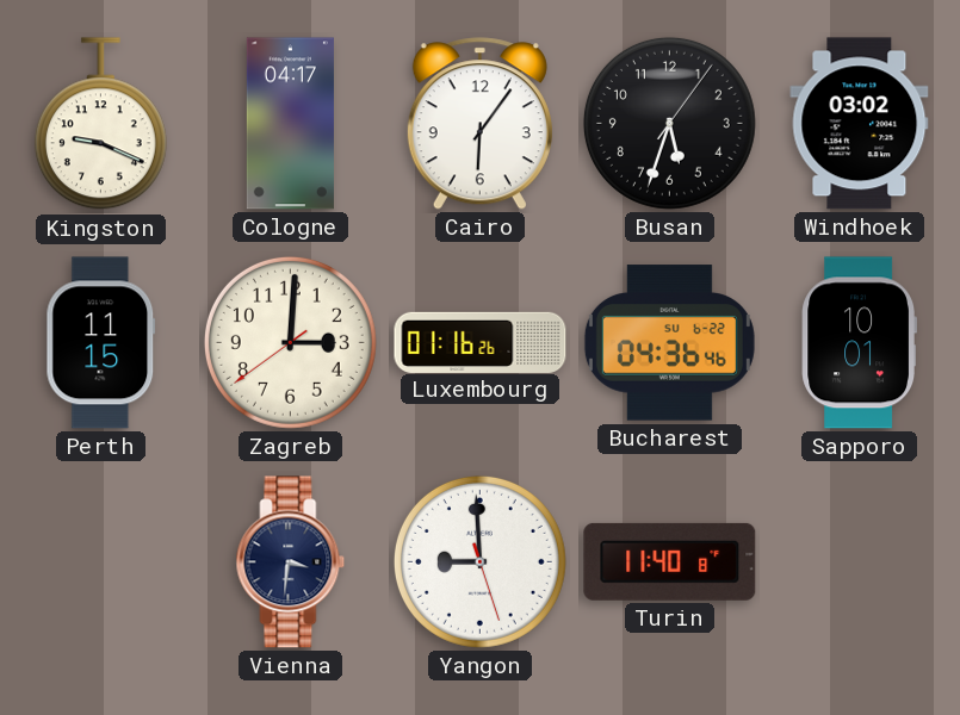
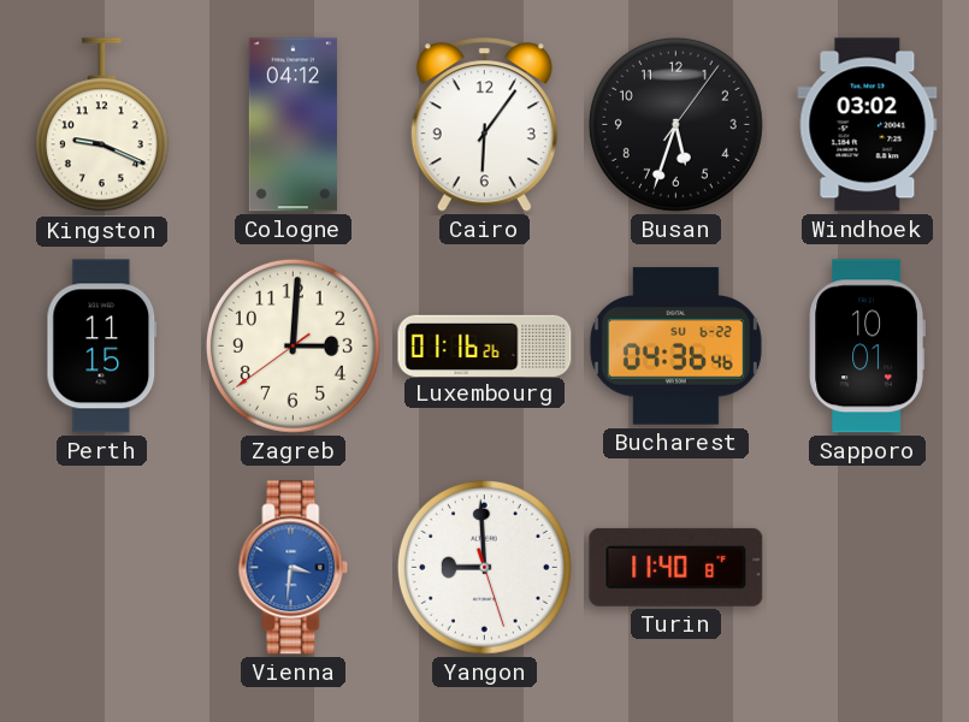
Cologne: 04:17 -> 04:12
Vienna dial: navy -> blue
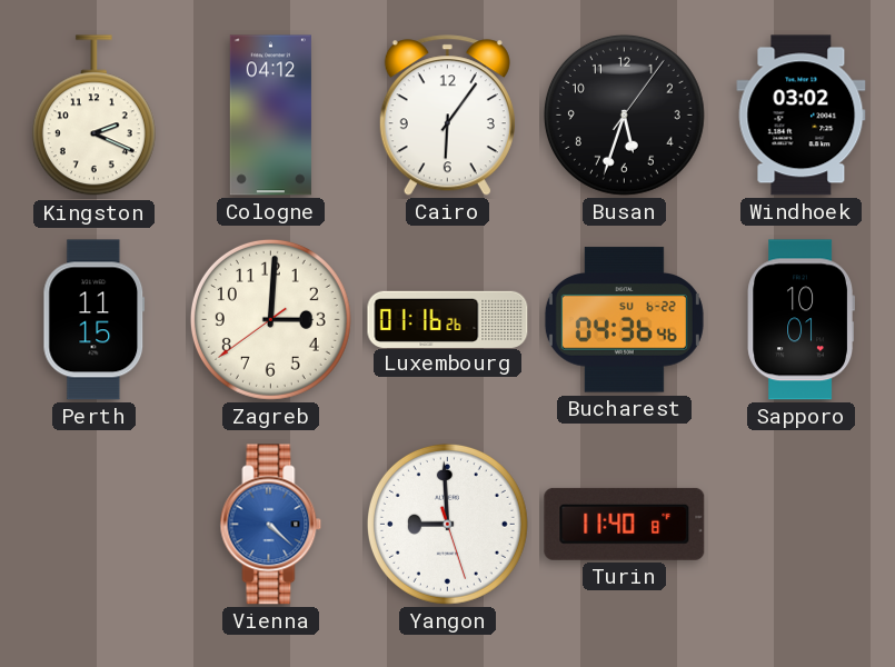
Kingston: 9:19 -> 2:19
Vienna: 3:31 -> 4:22
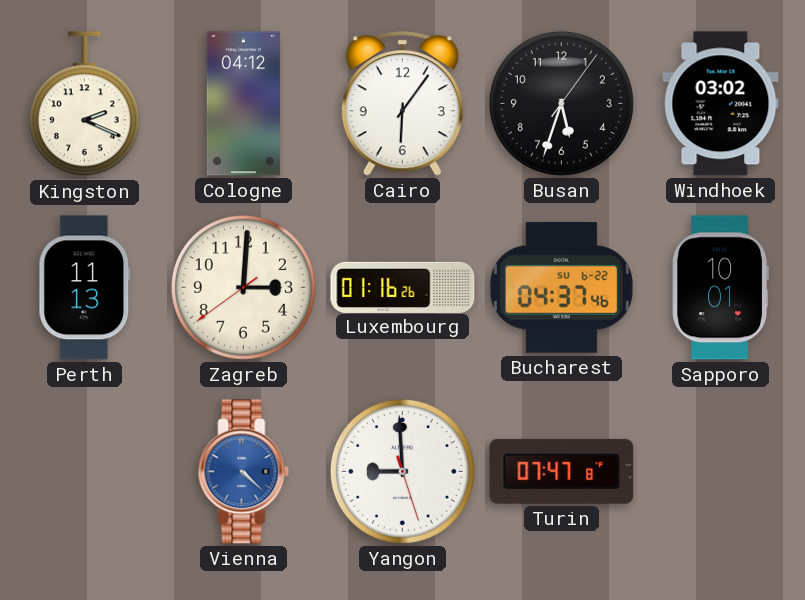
Perth: 11:15 -> 11:13
Bucharest: 04:36 -> 04:37
Turin: 11:40 -> 07:47
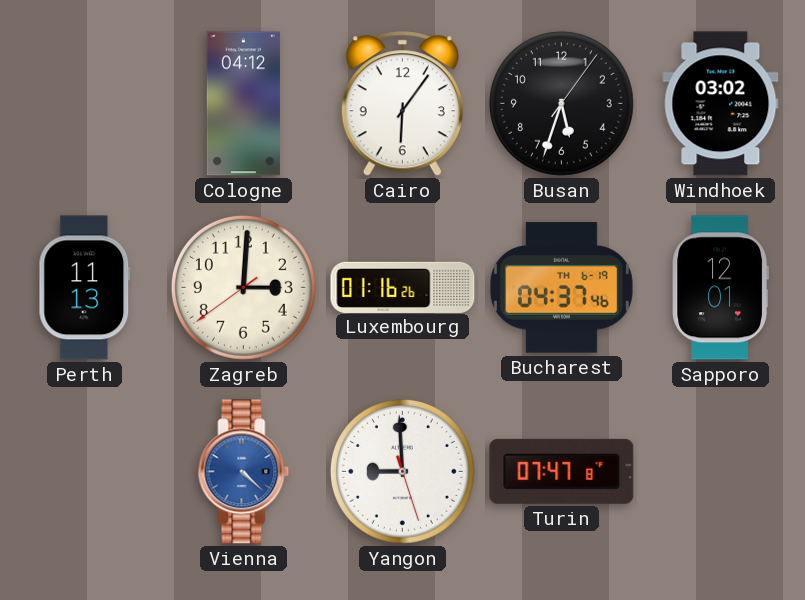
Kingston: 2:19 -> none
Bucharest date: SU 6-22 -> TH 6-19
Sapporo: 10:01 -> 12:01
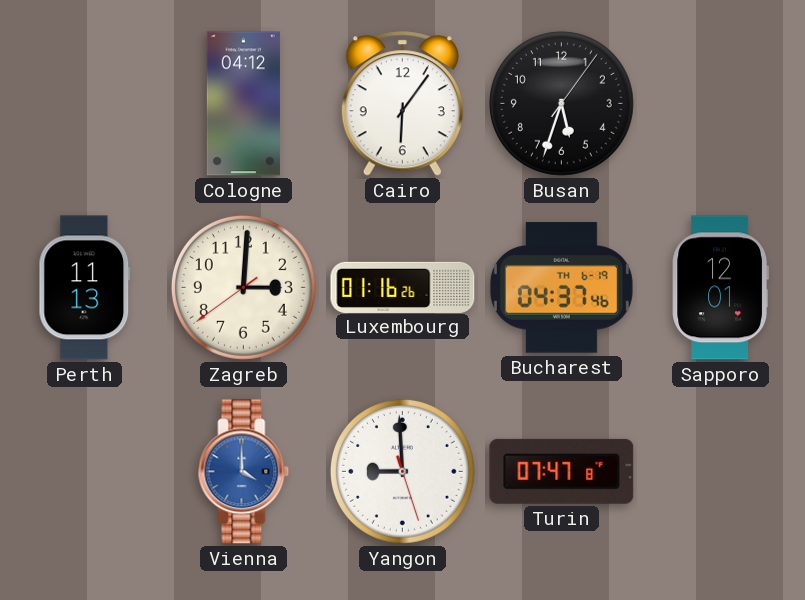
Windhoek: 03:02 -> none
Vienna: 4:22 -> 4:00
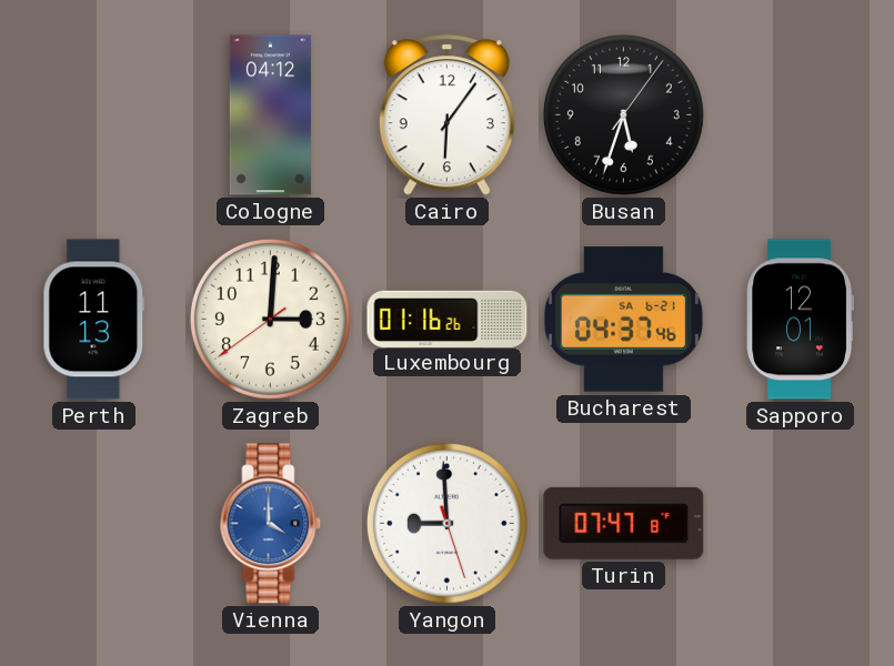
Bucharest date: TH 6-19 -> SA 6-21
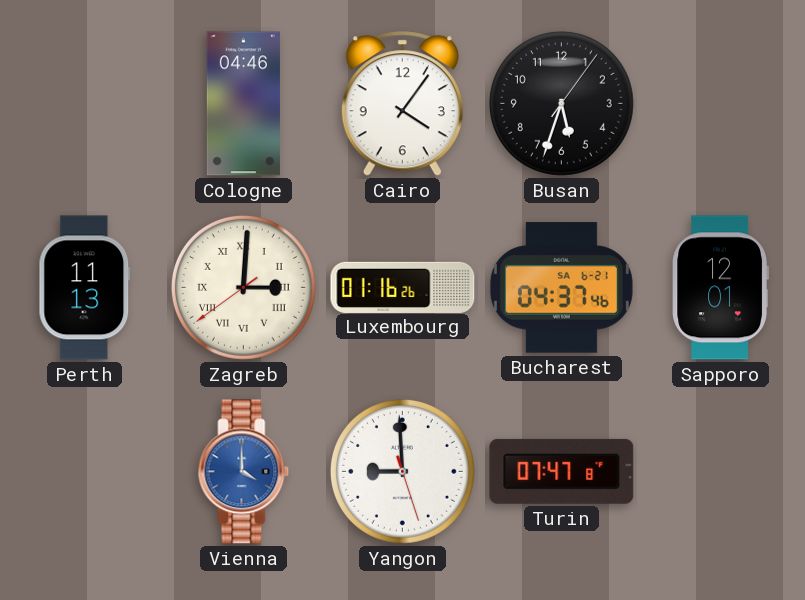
Cologne: 04:12 -> 04:46
Cairo: 6:06 -> 4:06
Zagreb numerals: Arabic -> Roman
